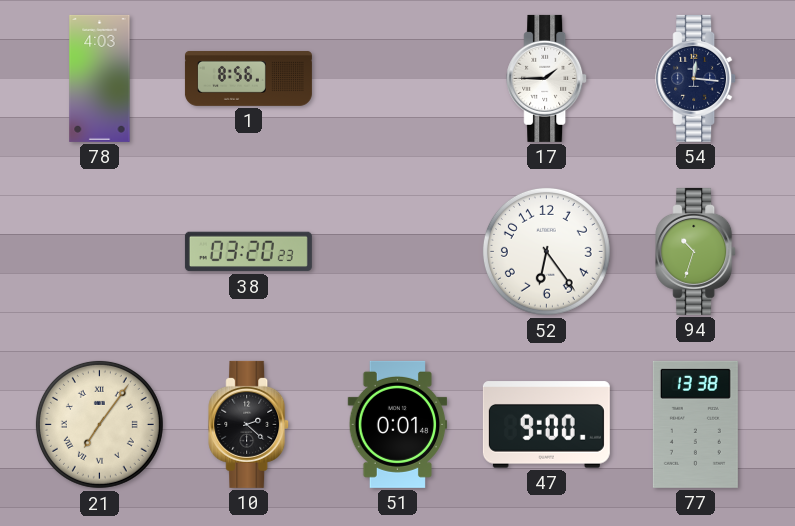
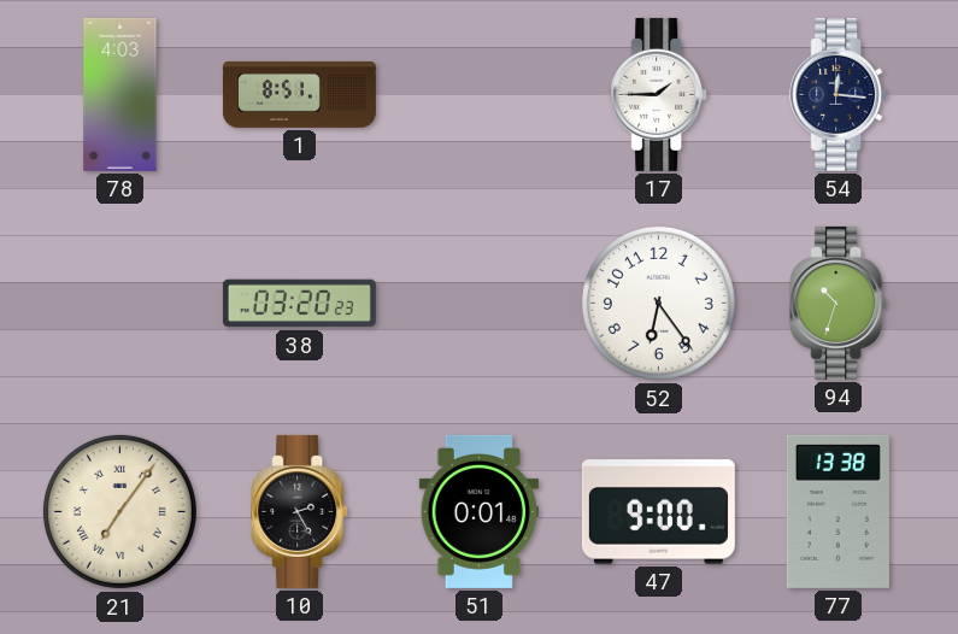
1: 8:56 -> 8:51
10: 2:22 -> 2:25
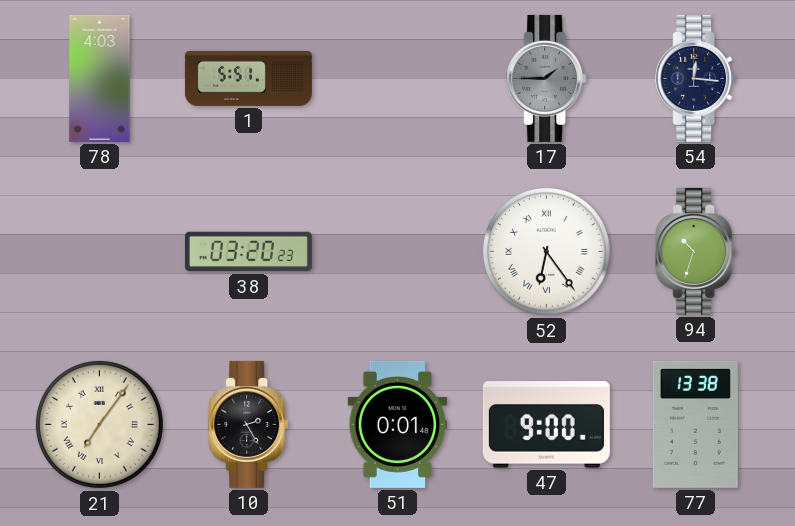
1: 8:51 -> 5:51
17 dial: white -> grey
52 numerals: Arabic -> Roman
